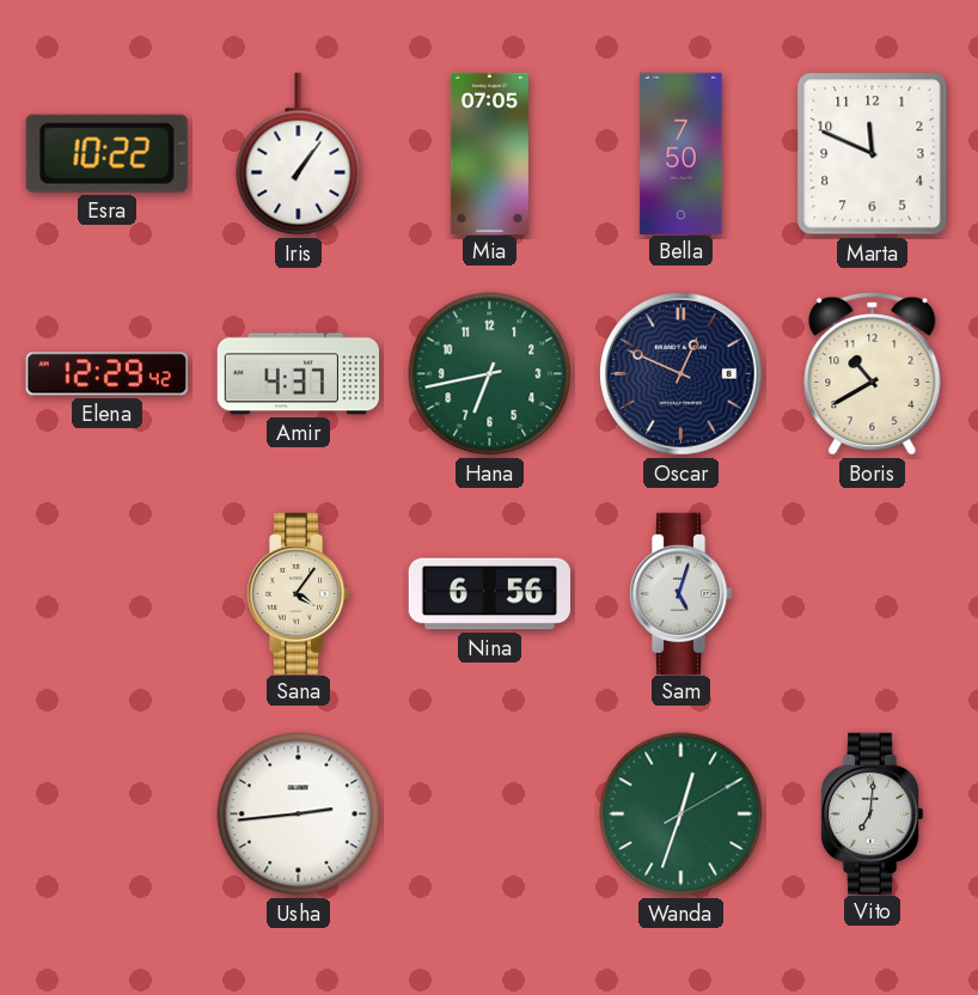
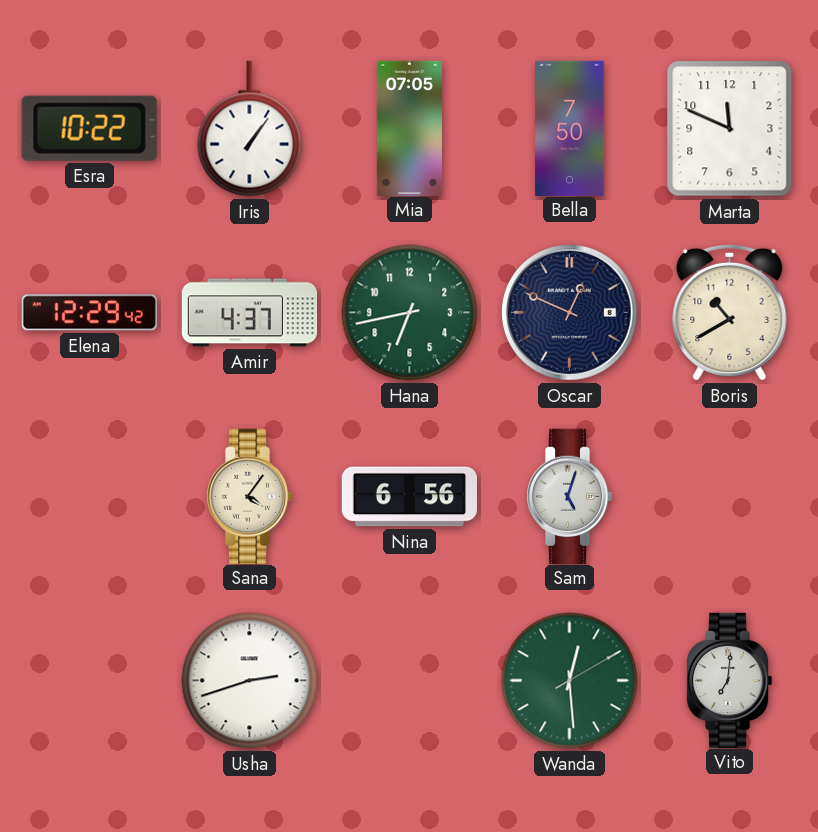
Usha: 2:44 -> 2:42
Wanda: 12:33 -> 12:29
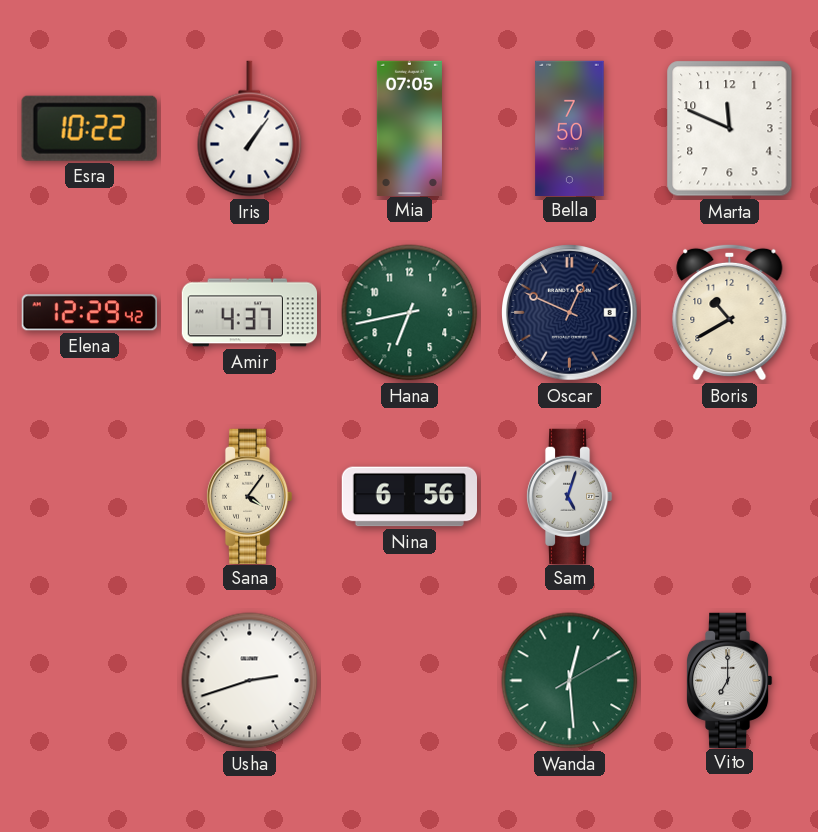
Vito: 7:01 -> 7:00
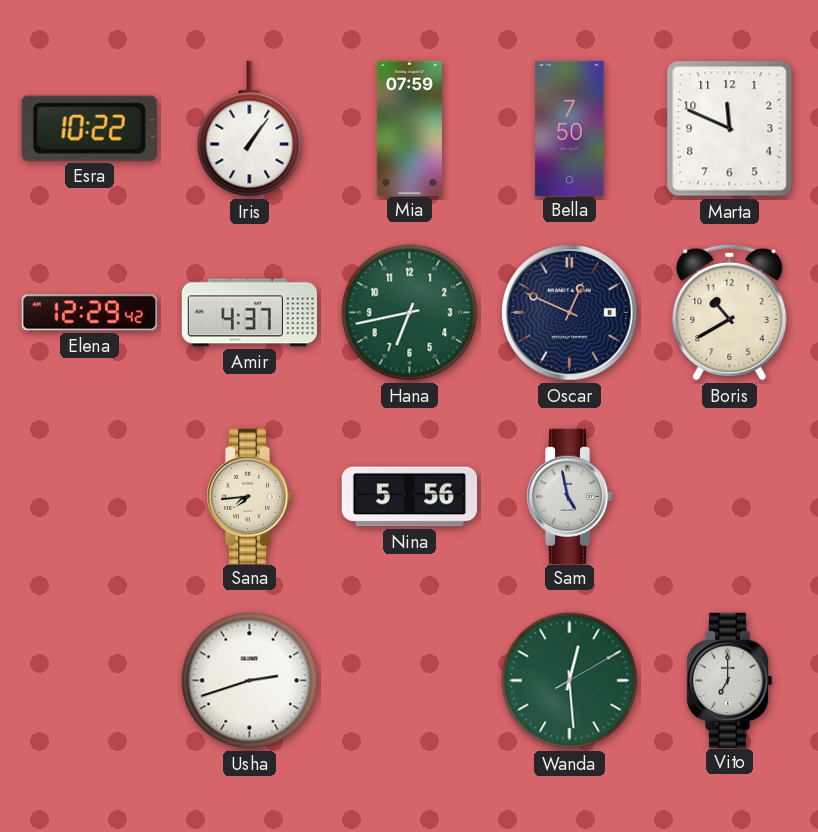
Mia: 07:05 -> 07:59
Sana: 4:06 -> 7:44
Nina: 6:56 -> 5:56
Sam: 5:03 -> 4:58
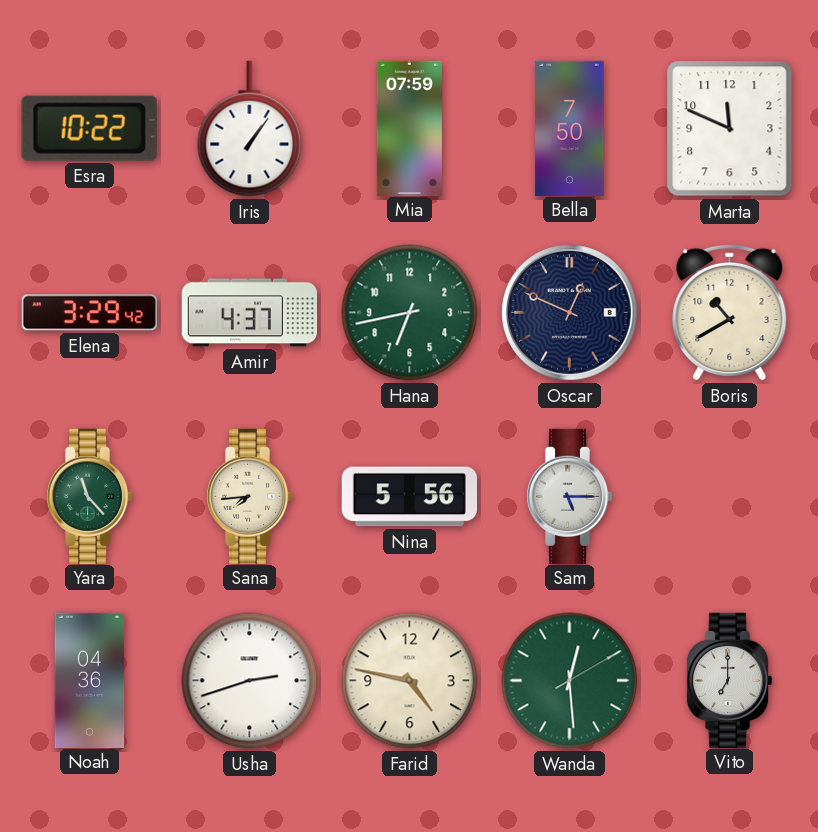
Elena: 12:29 -> 3:29
Yara: none -> 11:23
Sam: 4:58 -> 5:15
Noah: none -> 04:36
Farid: none -> 4:47
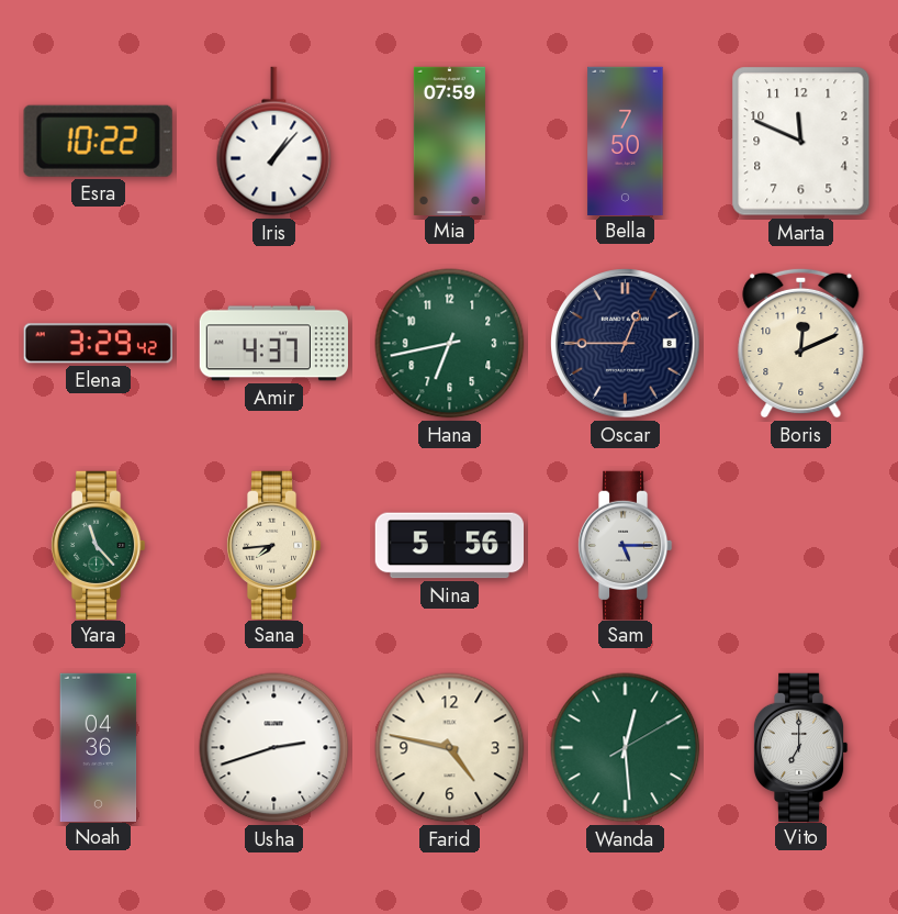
Iris: 1:06 -> 1:07
Oscar: 12:49 -> 12:45
Boris: 10:40 -> 12:11
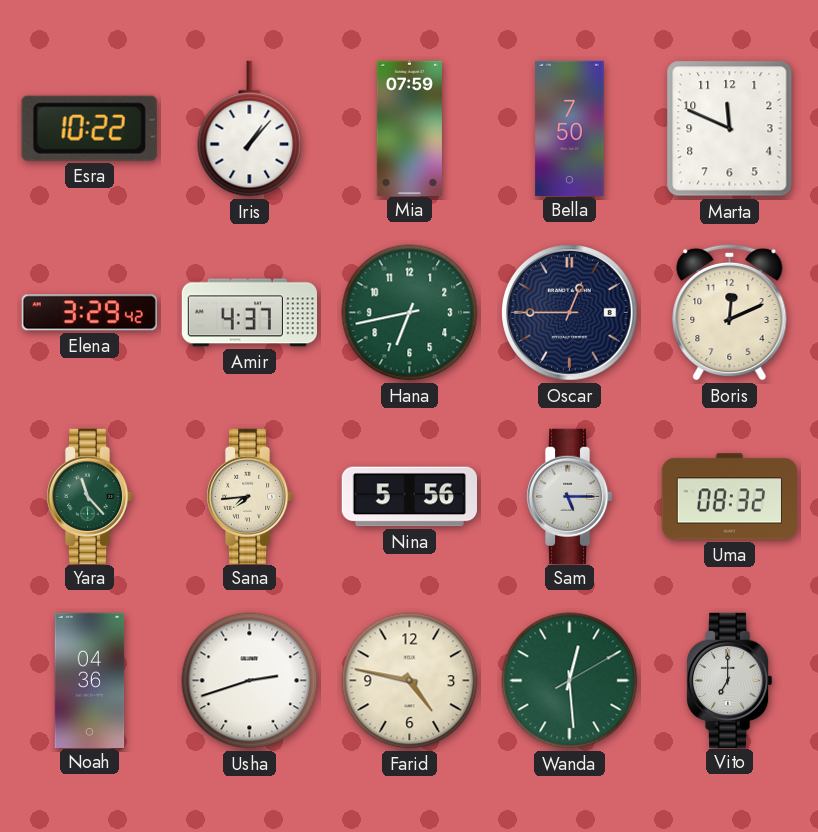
Uma: none -> 08:32
